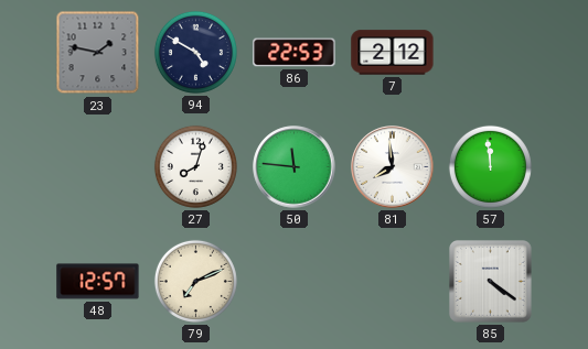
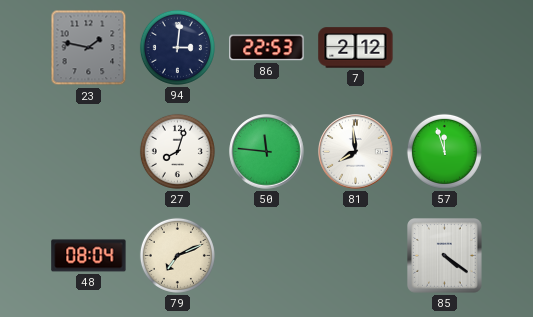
94: 4:50 -> 3:01
57: 11:59 -> 11:57
48: 12:57 -> 08:04
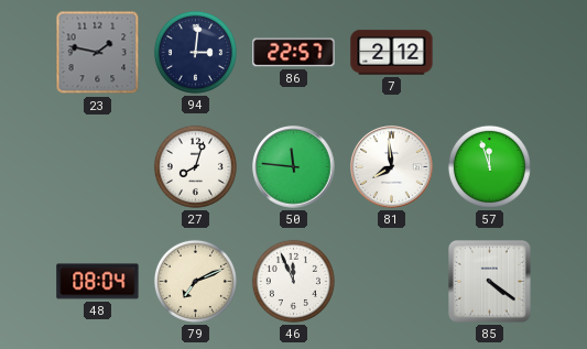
86: 22:53 -> 22:57
46: none -> 11:56
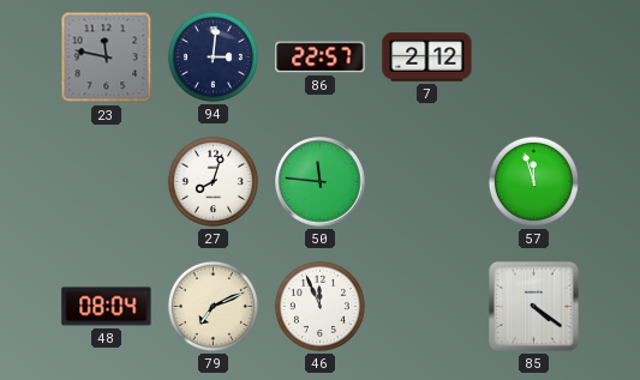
23: 1:47 -> 11:47
81: 7:59 -> none
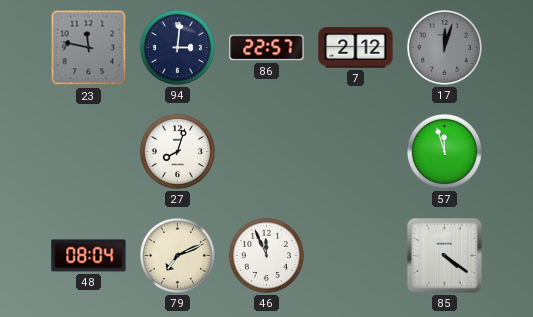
17: none -> 12:03
50: 11:46 -> none
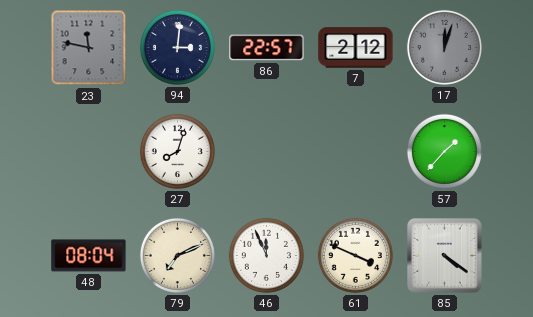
57: 11:57 -> 1:37
61: none -> 3:49
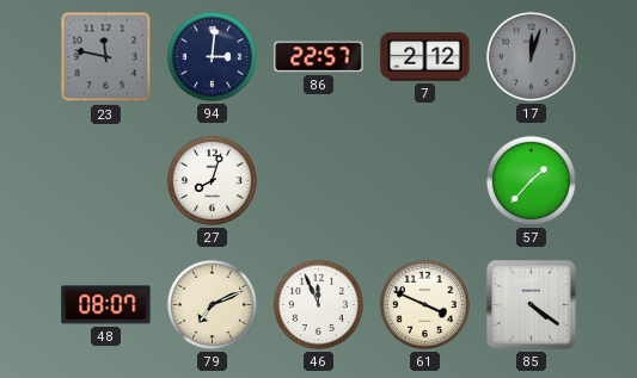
48: 08:04 -> 08:07
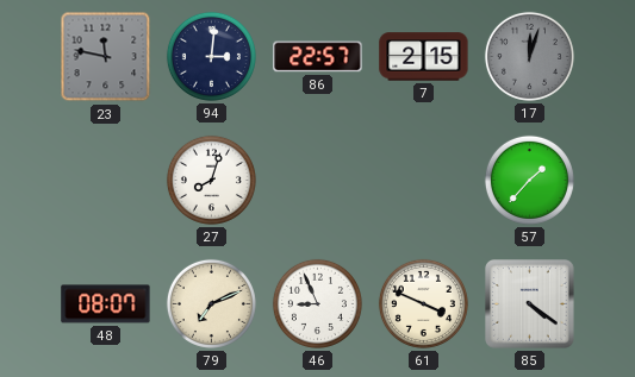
7: 2:12 -> 2:15
46: 11:56 -> 8:56
